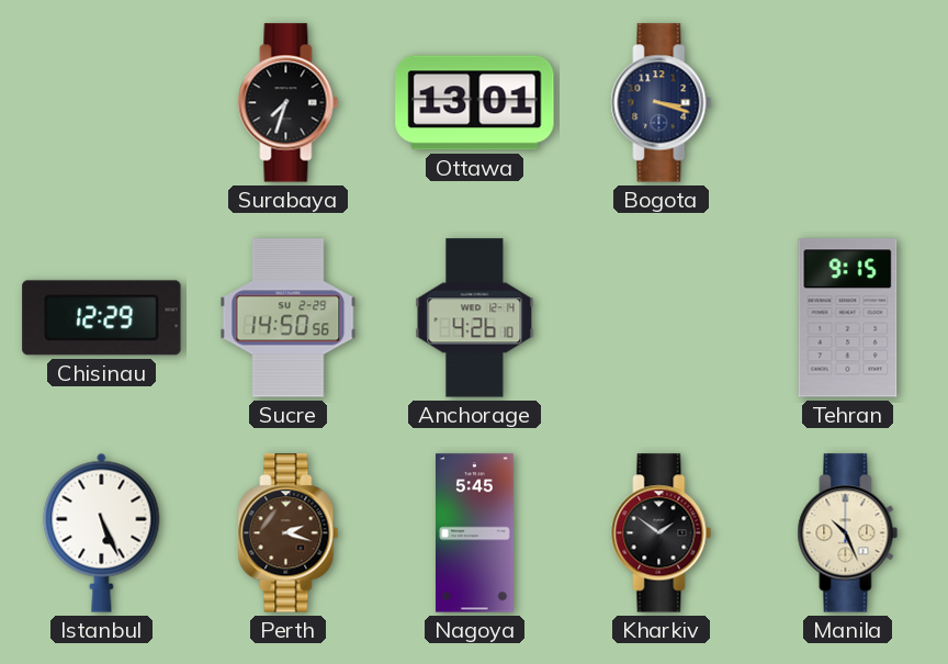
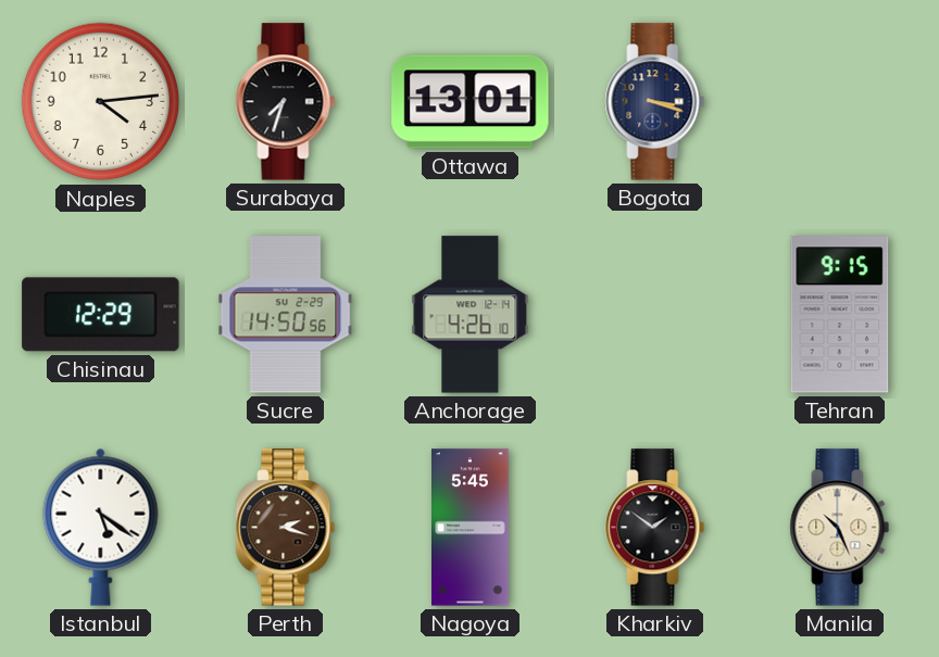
Naples: none -> 4:14
Istanbul: 5:26 -> 5:21
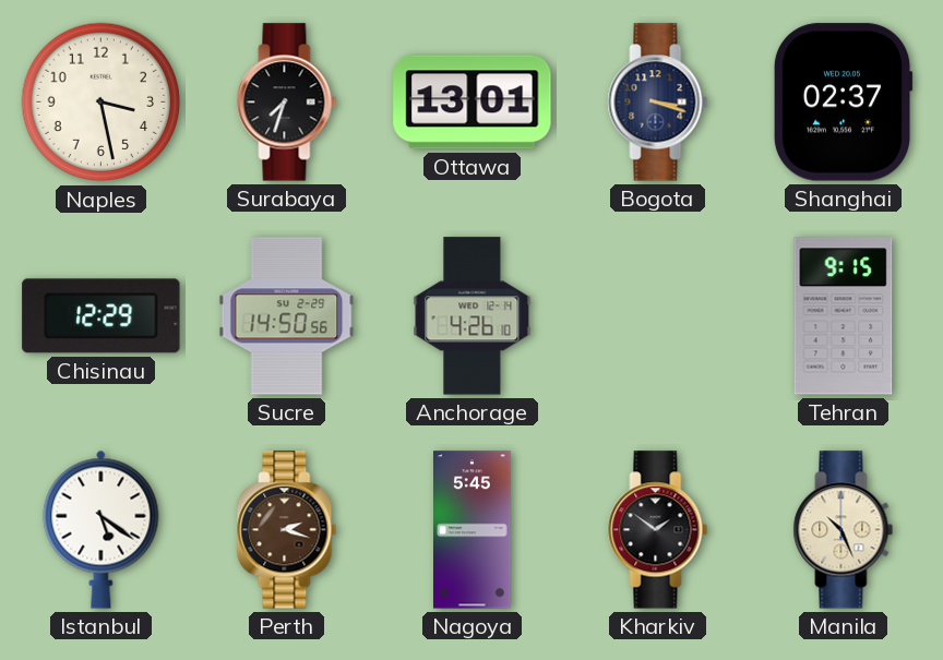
Naples: 4:14 -> 3:28
Shanghai: none -> 02:37
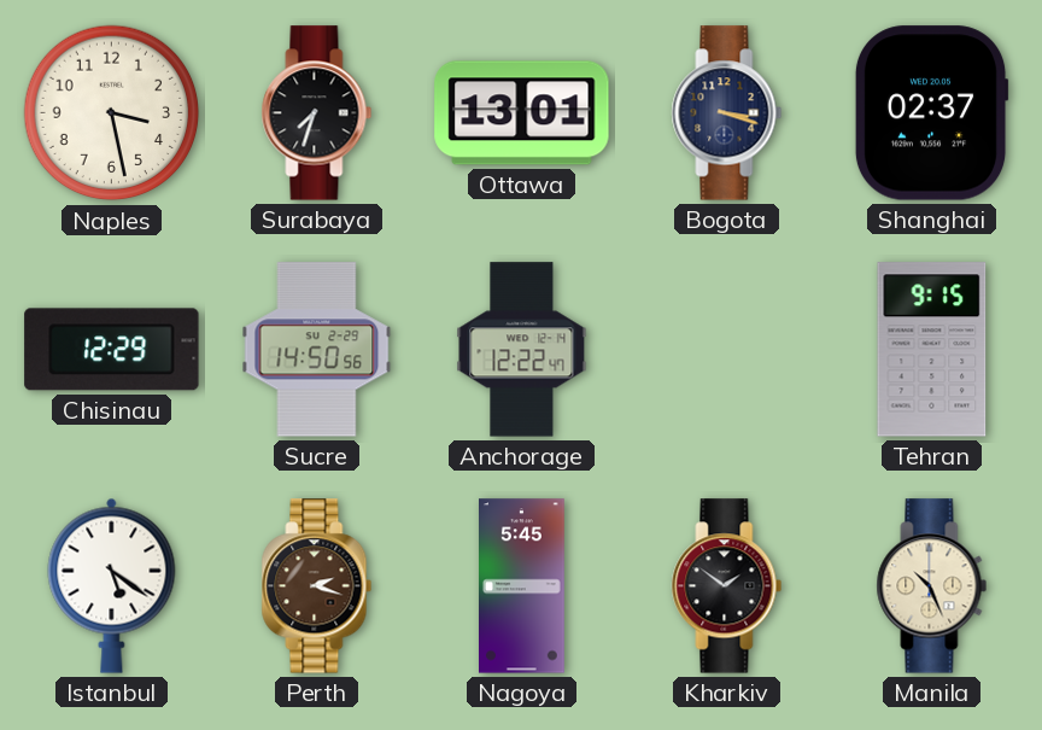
Anchorage: 4:26 -> 12:22
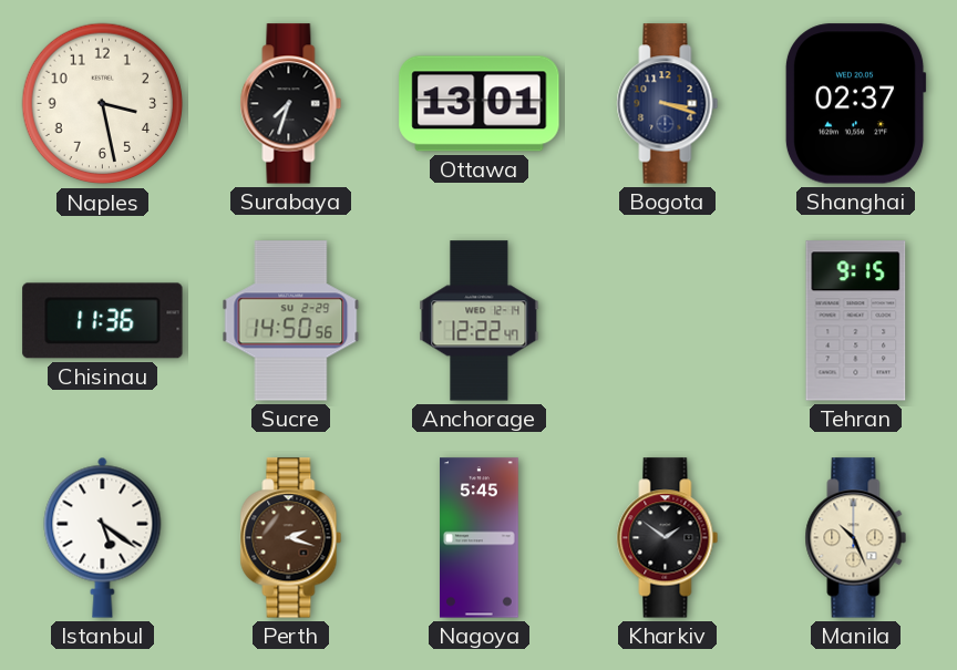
Chisinau: 12:29 -> 11:36
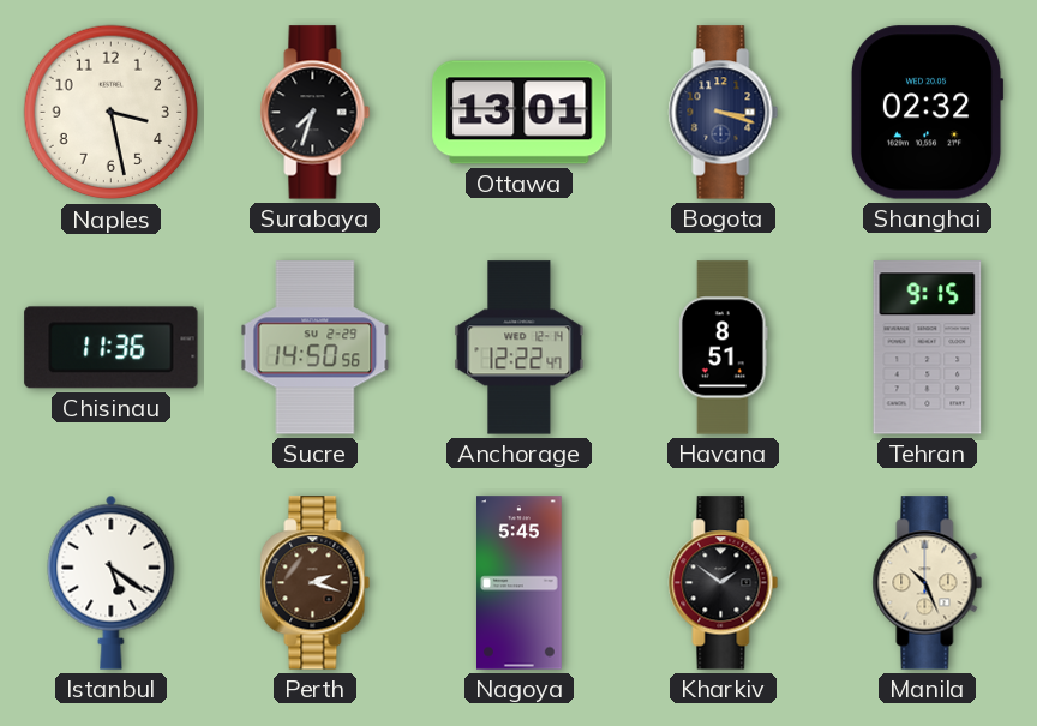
Shanghai: 02:37 -> 02:32
Havana: none -> 8:51
